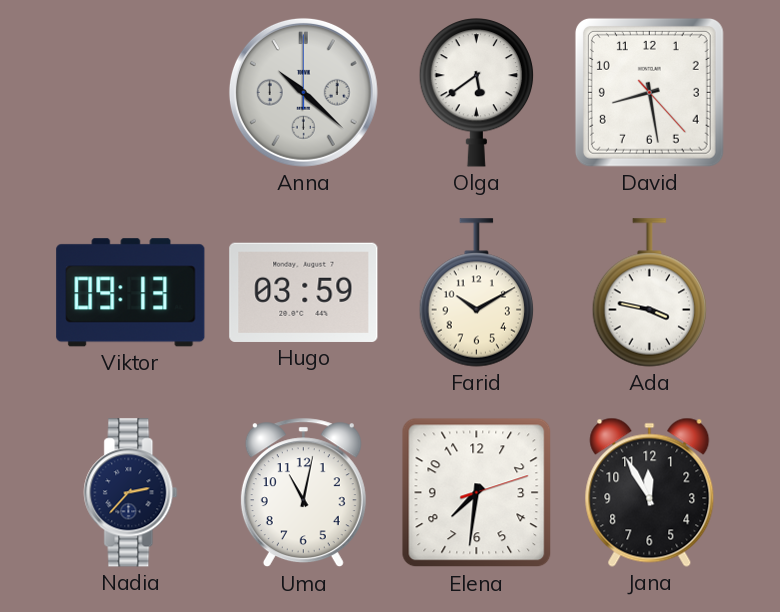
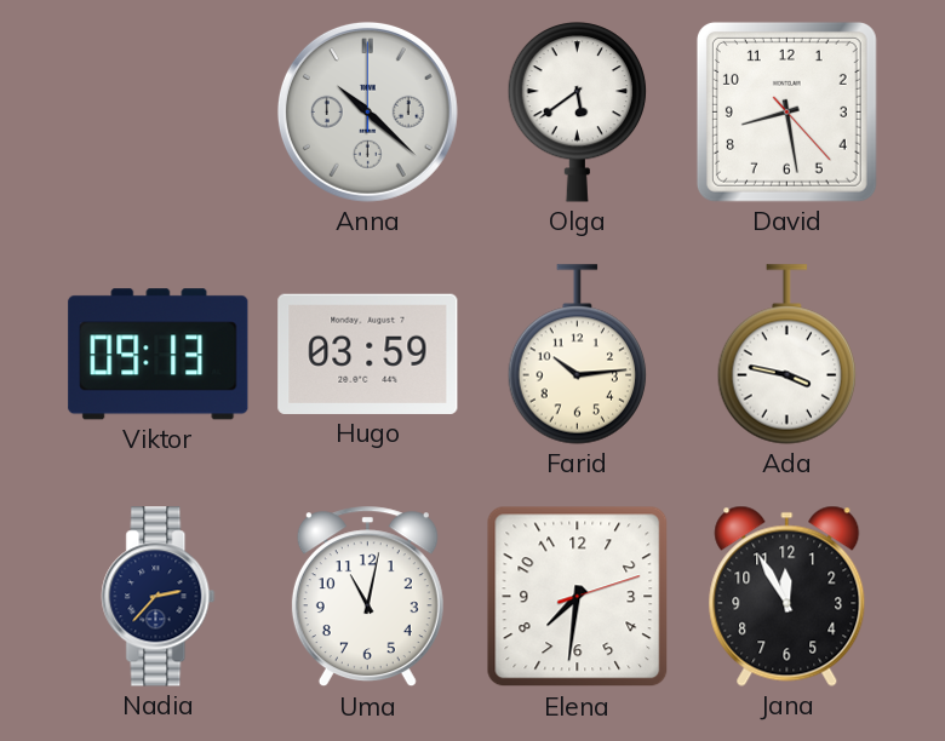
Farid: 10:10 -> 10:14
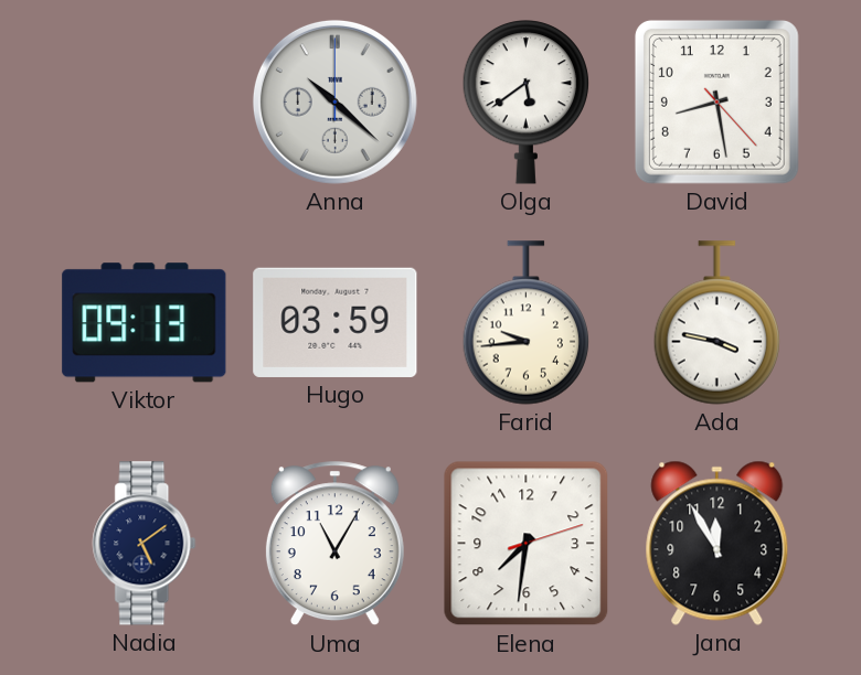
Farid: 10:14 -> 9:44
Nadia: 2:37 -> 5:09
Uma: 11:02 -> 11:05
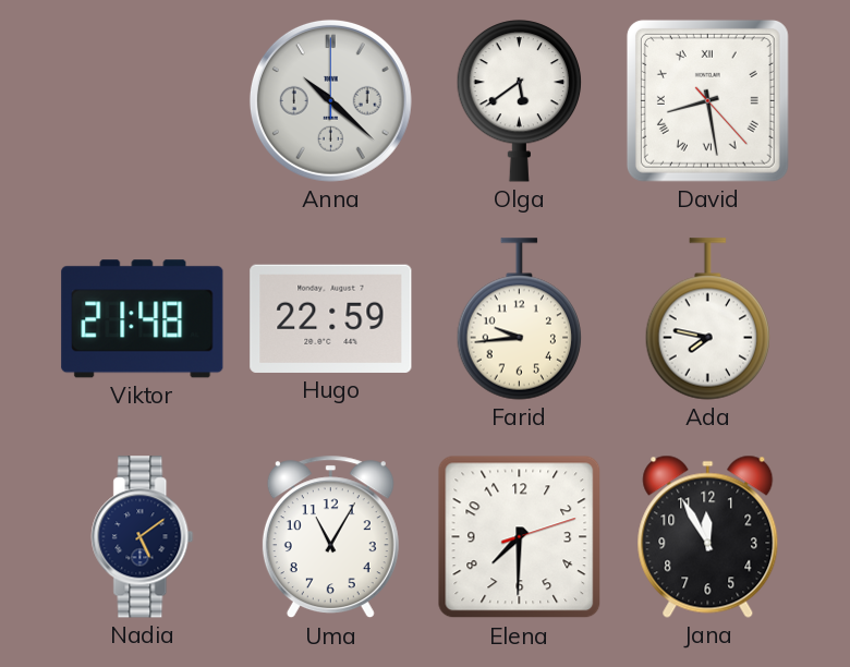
David numerals: Arabic -> Roman
Viktor: 09:13 -> 21:48
Hugo: 03:59 -> 22:59
Ada: 3:47 -> 7:47
Elena: 7:31 -> 7:30
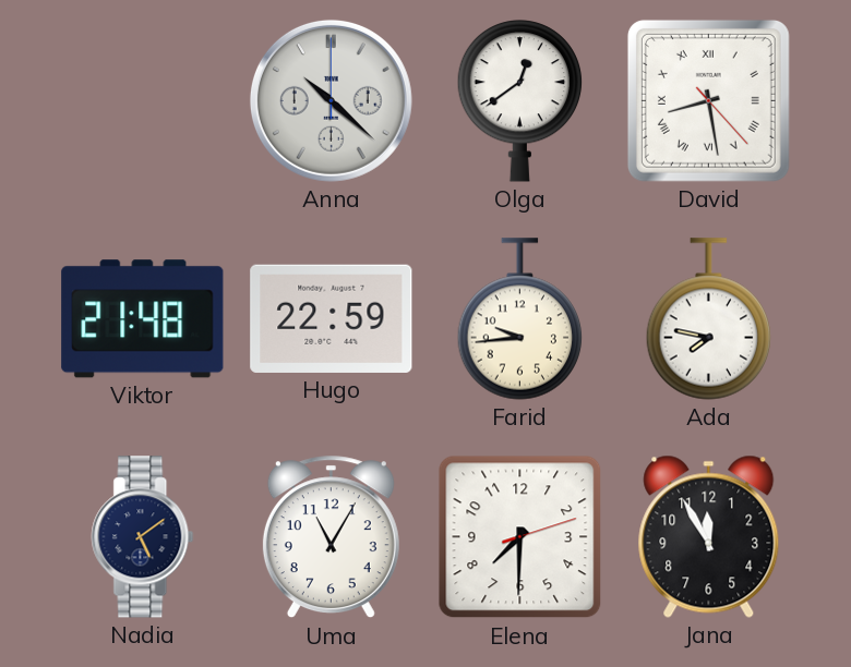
Olga: 5:39 -> 12:39
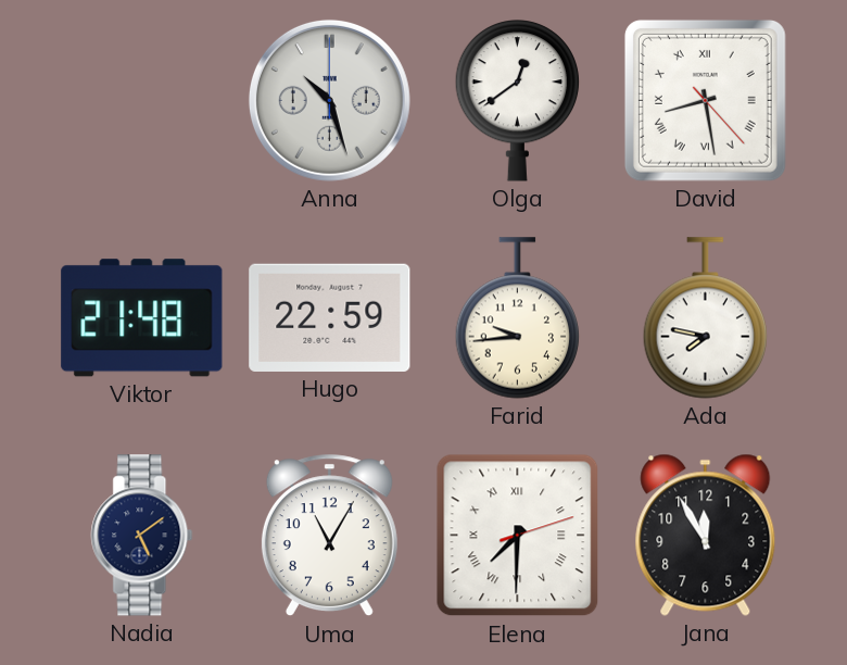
Anna: 10:22 -> 10:27
Elena numerals: Arabic -> Roman
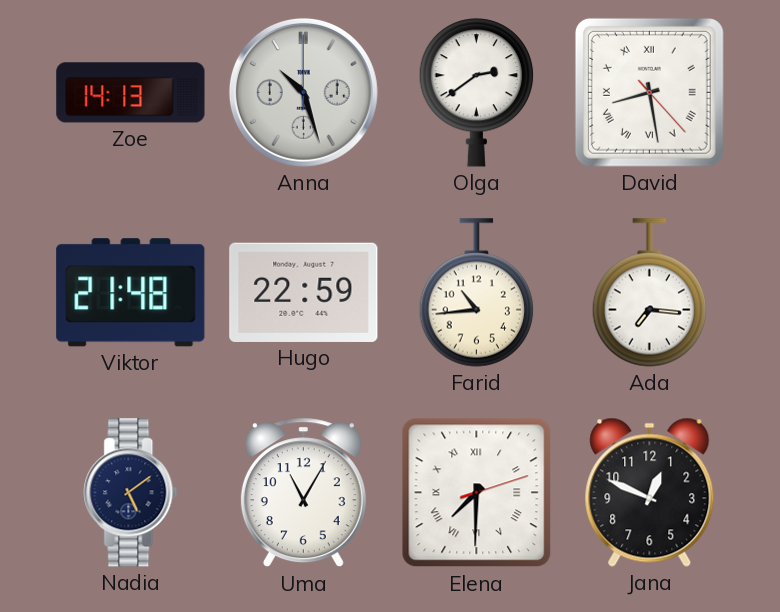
Zoe: none -> 14:13
Olga: 12:39 -> 2:39
Farid: 9:44 -> 10:44
Ada: 7:47 -> 7:16
Jana: 11:55 -> 12:49
